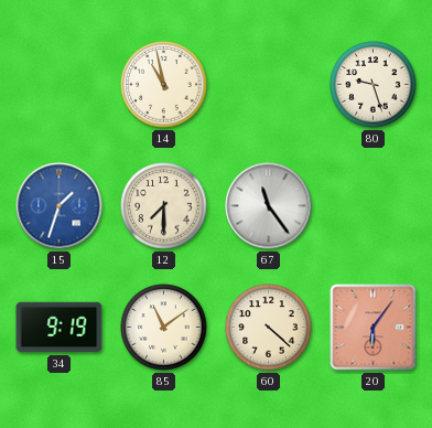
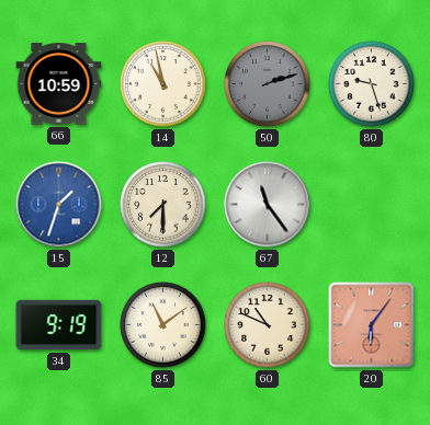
66: none -> 10:59
50: none -> 2:12
60: 4:22 -> 10:49
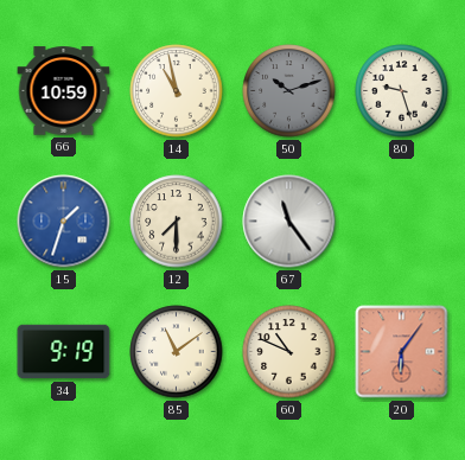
50: 2:12 -> 10:12
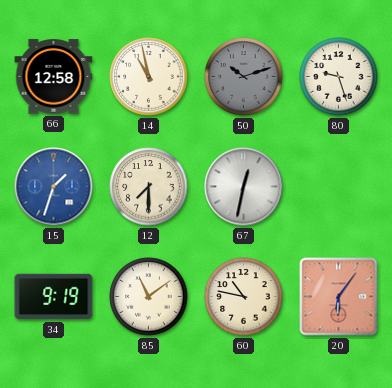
66: 10:59 -> 12:58
67: 11:24 -> 12:32
60: 10:49 -> 10:47
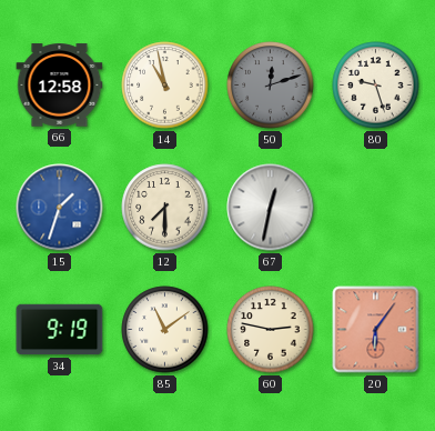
50: 10:12 -> 12:12
60: 10:47 -> 2:47
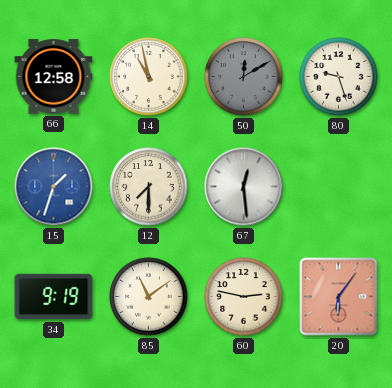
50: 12:12 -> 12:10
67: 12:32 -> 12:29
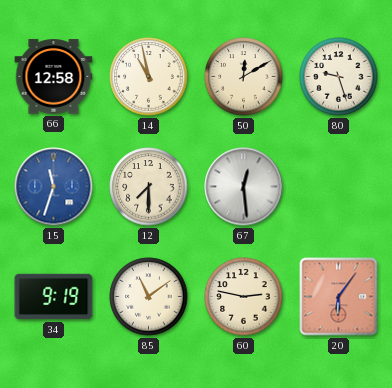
50 dial: grey -> cream
15: 1:33 -> 11:33
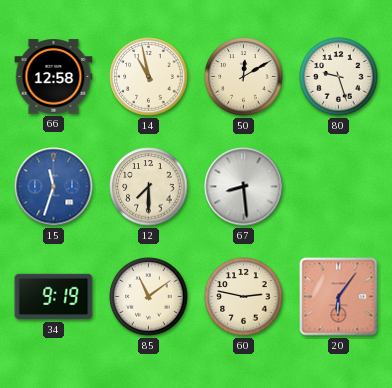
67: 12:29 -> 8:29
